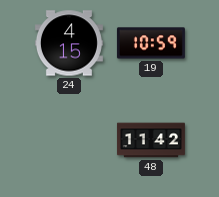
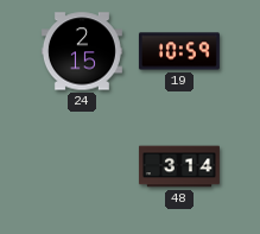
24: 4:15 -> 2:15
48: 11:42 -> 3:14
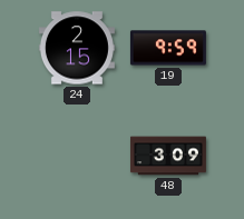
19: 10:59 -> 9:59
48: 3:14 -> 3:09
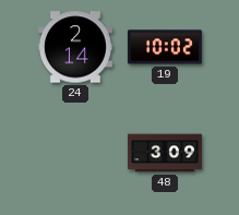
24: 2:15 -> 2:14
19: 9:59 -> 10:02
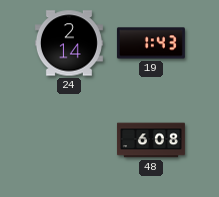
19: 10:02 -> 1:43
48: 3:09 -> 6:08
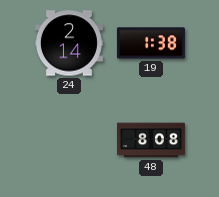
19: 1:43 -> 1:38
48: 6:08 -> 8:08
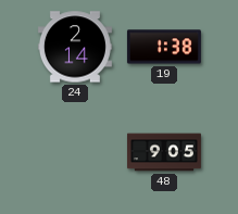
48: 8:08 -> 9:05
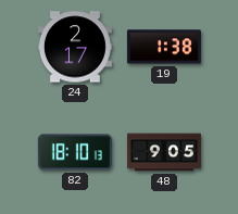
24: 2:14 -> 2:17
82: none -> 18:10
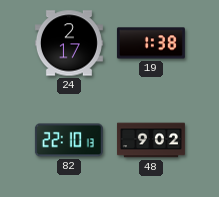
82: 18:10 -> 22:10
48: 9:05 -> 9:02
